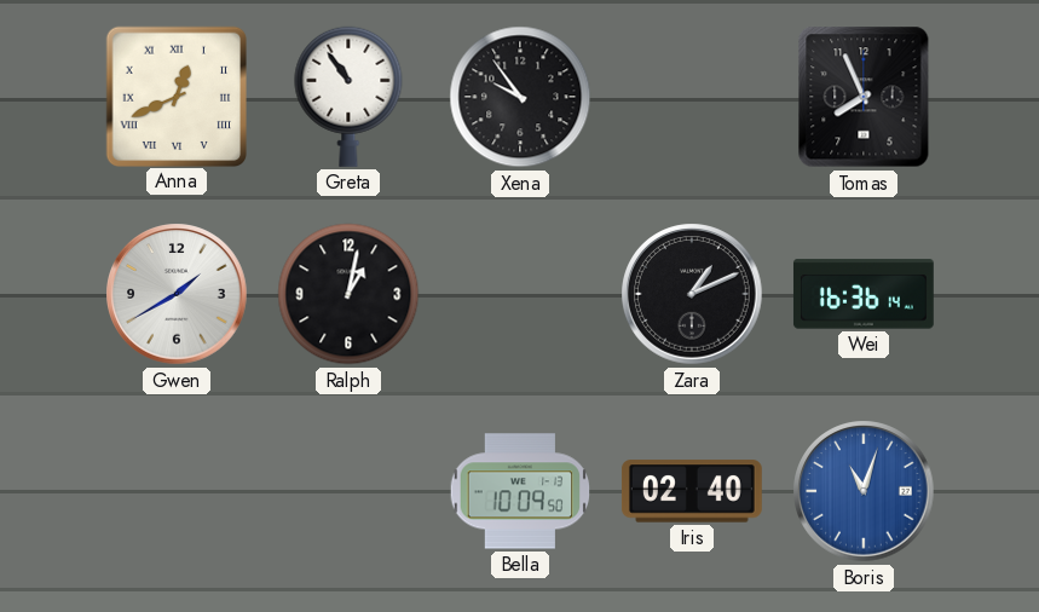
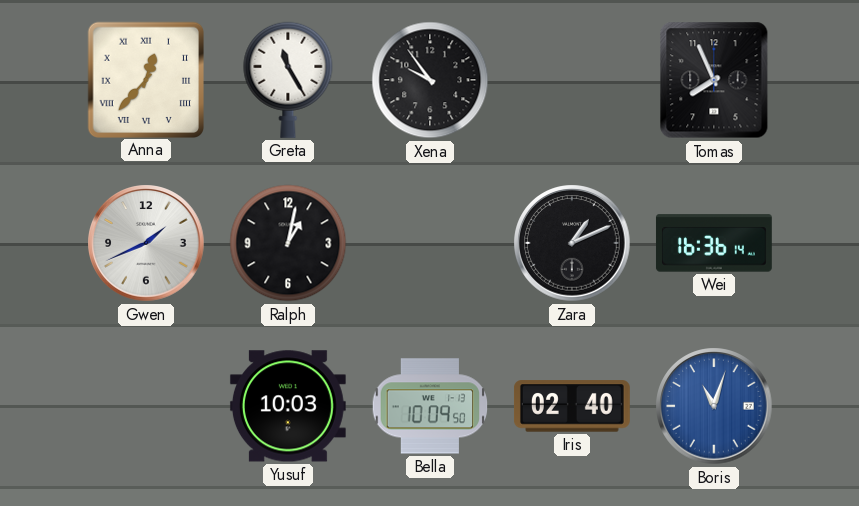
Anna: 12:41 -> 12:37
Greta: 10:54 -> 11:25
Gwen: 1:40 -> 1:41
Yusuf: none -> 10:03
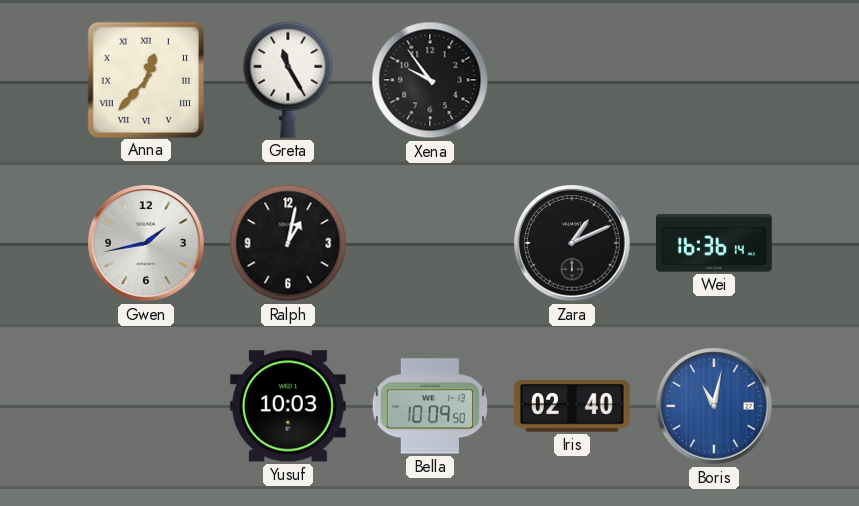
Tomas: 7:56 -> none
Gwen: 1:41 -> 1:43
Boris: 11:03 -> 11:02
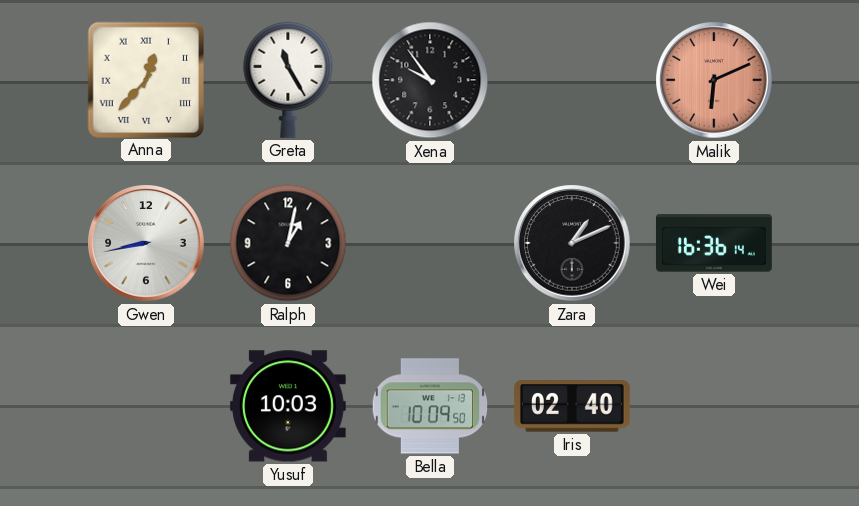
Malik: none -> 6:11
Gwen: 1:43 -> 8:43
Boris: 11:02 -> none
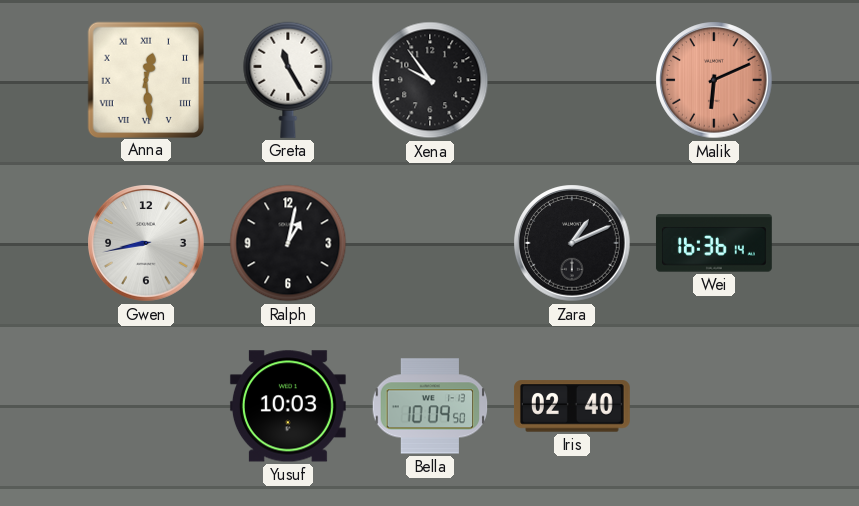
Anna: 12:37 -> 12:29
